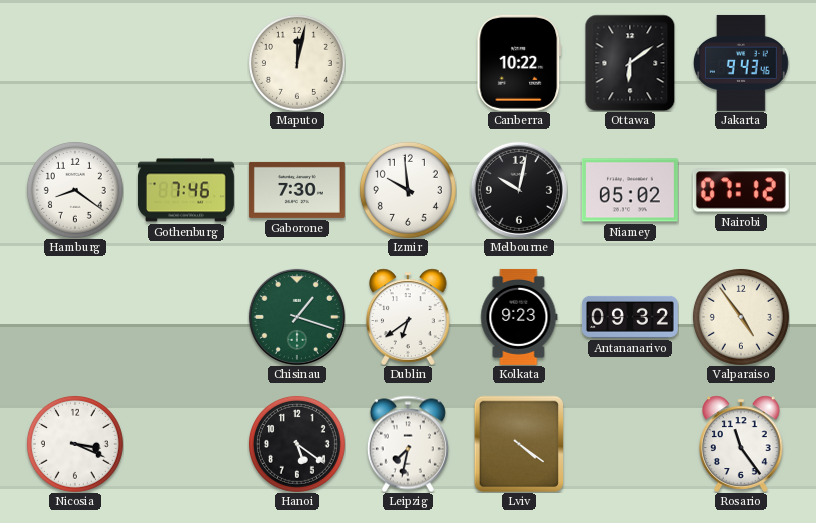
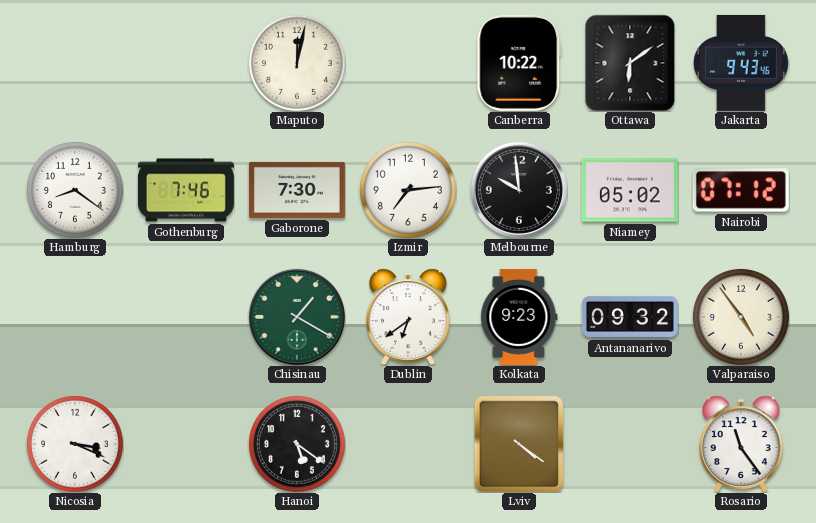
Izmir: 9:59 -> 7:14
Melbourne: 10:02 -> 9:59
Chisinau: 1:18 -> 1:20
Leipzig: 7:32 -> none
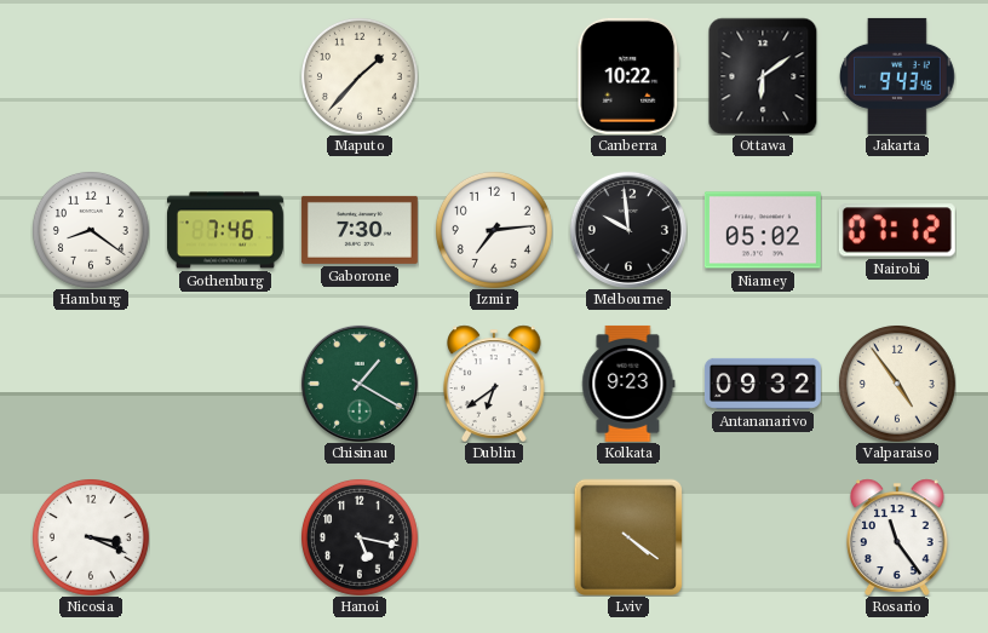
Maputo: 12:02 -> 1:37
Hanoi: 5:21 -> 5:17
